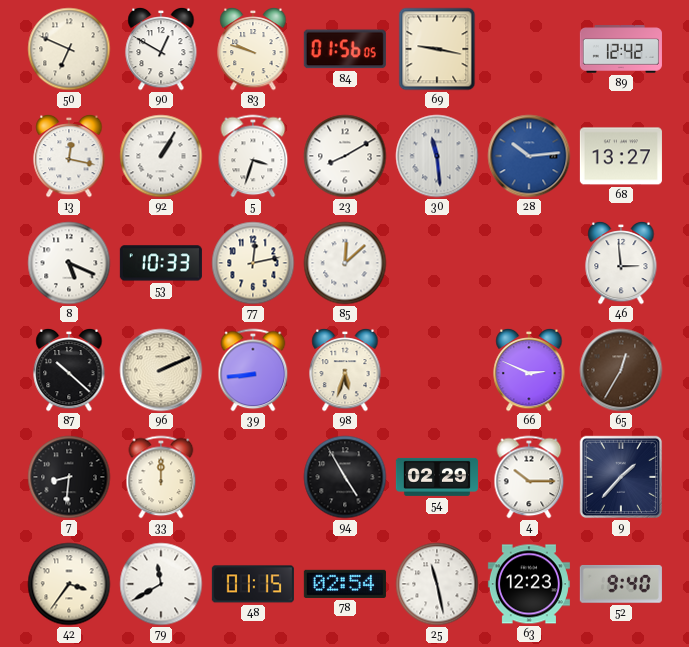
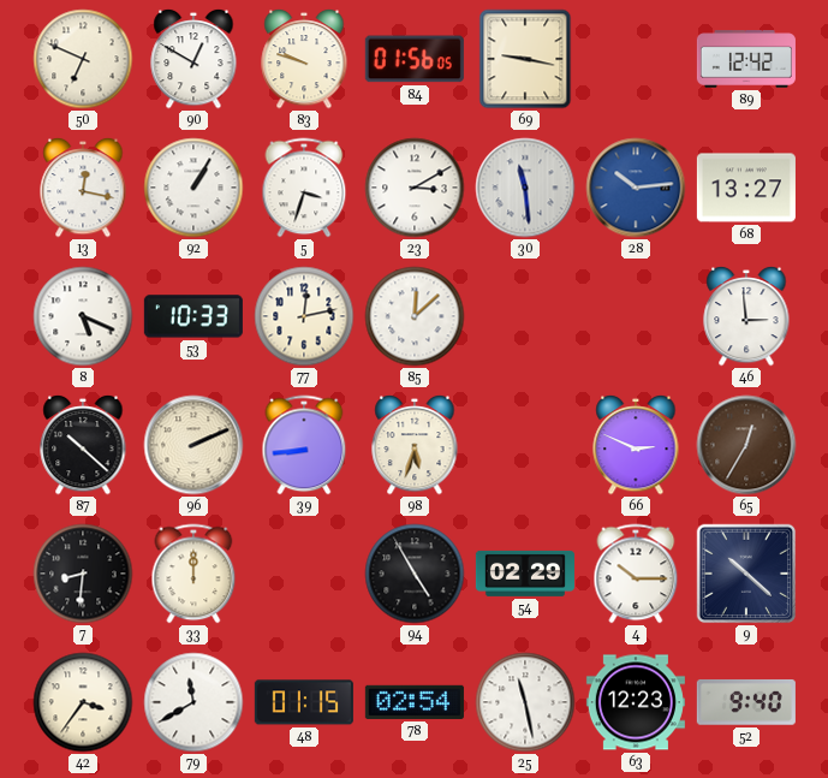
23: 8:10 -> 3:10
9: 1:37 -> 10:22
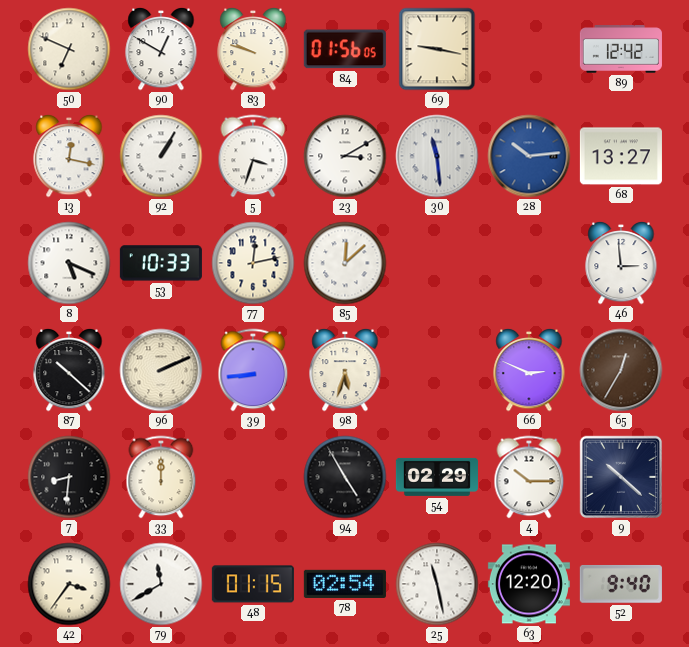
63: 12:23 -> 12:20
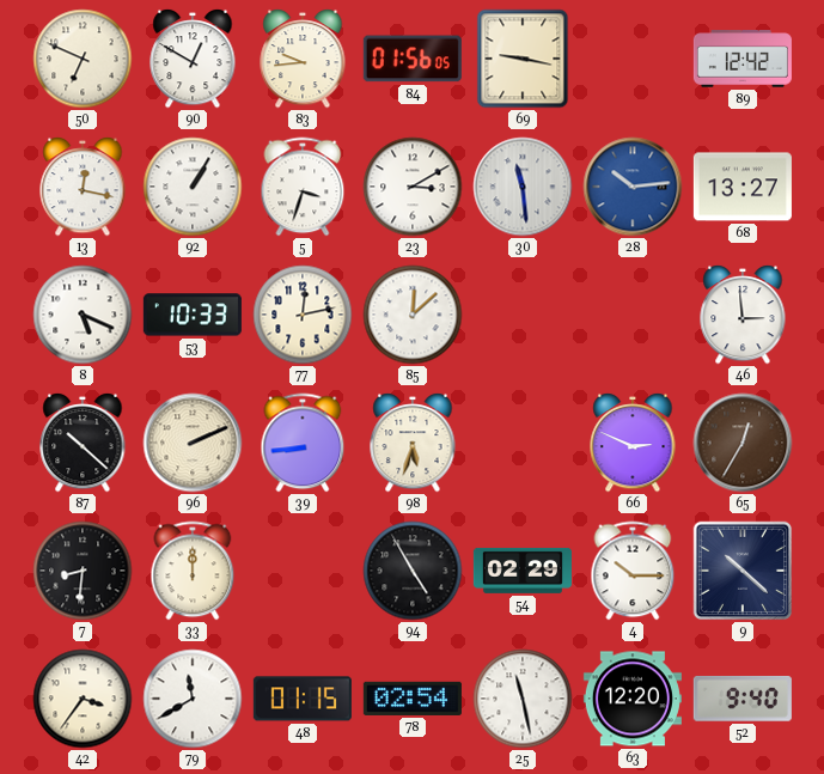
83: 9:48 -> 9:44
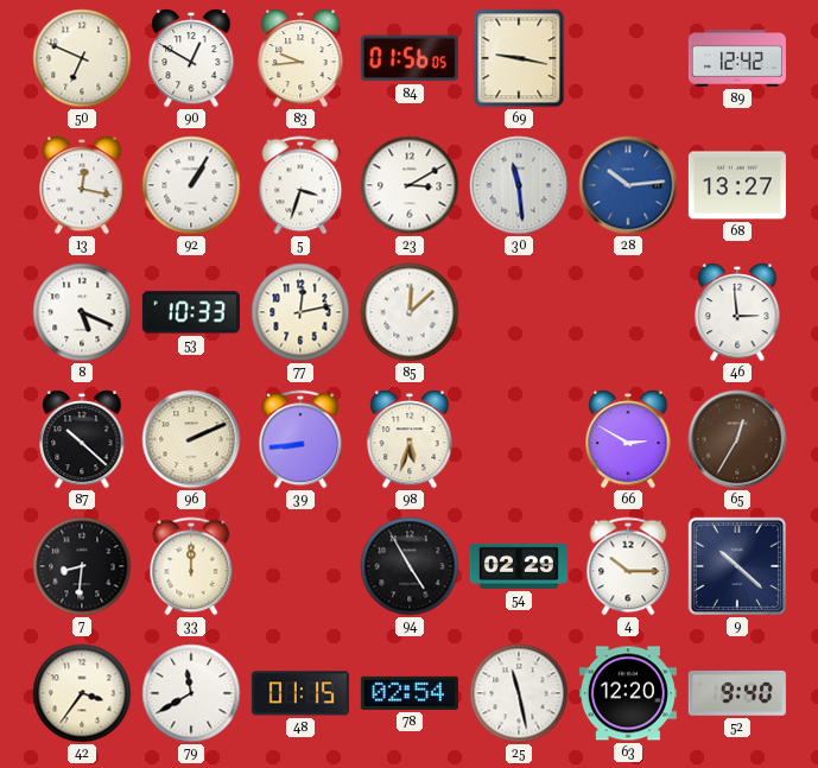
66: 2:49 -> 2:50
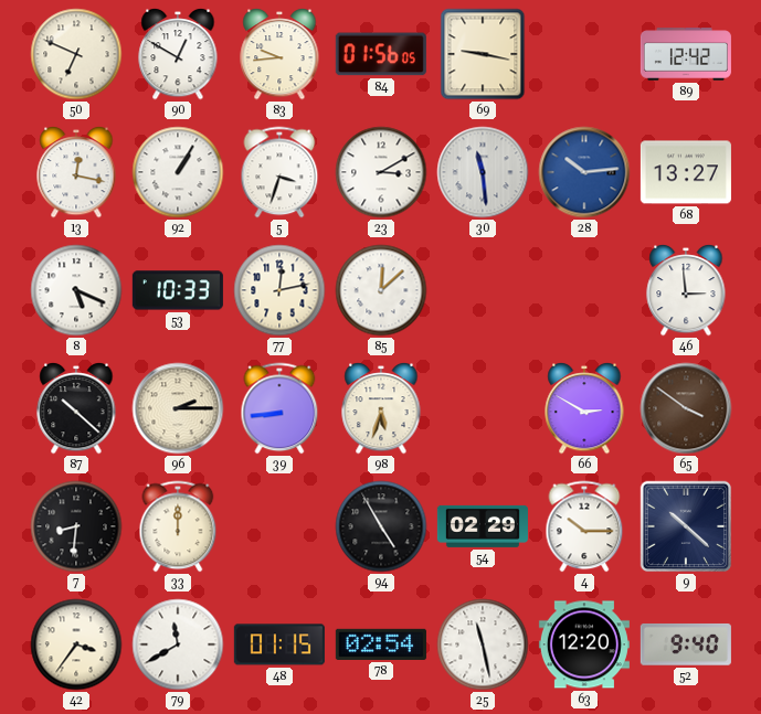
96: 2:11 -> 2:15
65: 12:35 -> 3:51
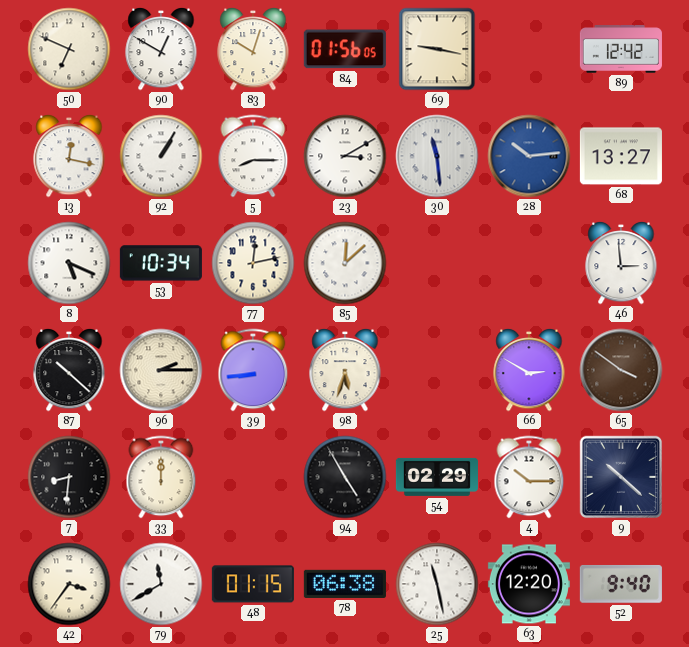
83: 9:44 -> 10:03
5: 3:33 -> 8:15
53: 10:33 -> 10:34
78: 02:54 -> 06:38
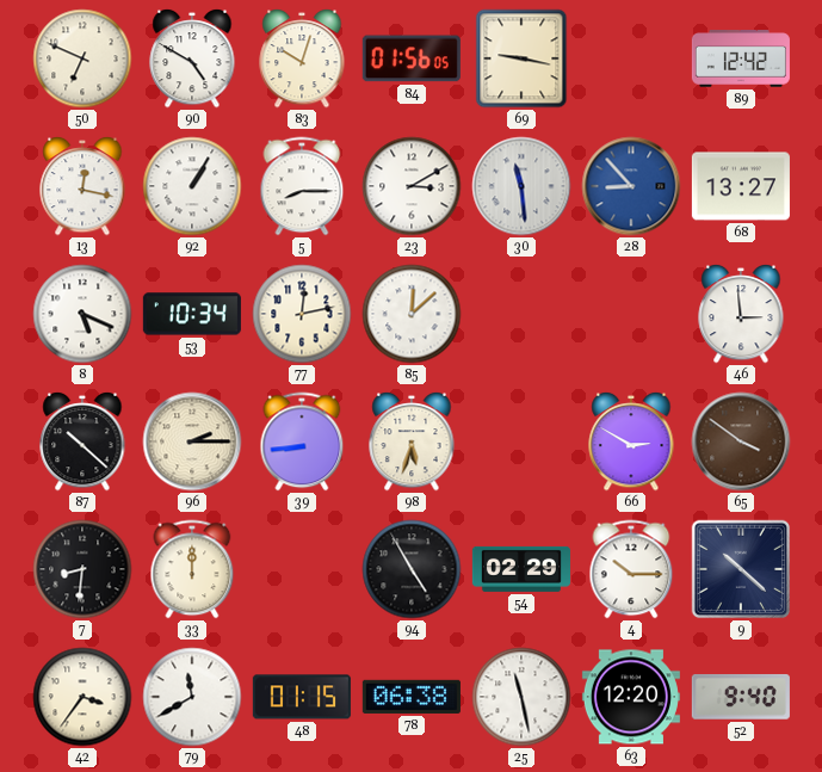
90: 12:50 -> 4:50
28: 10:14 -> 8:53
